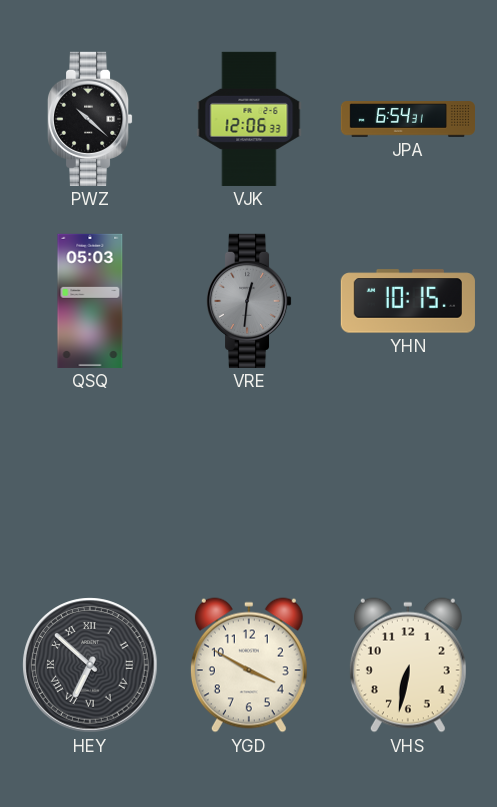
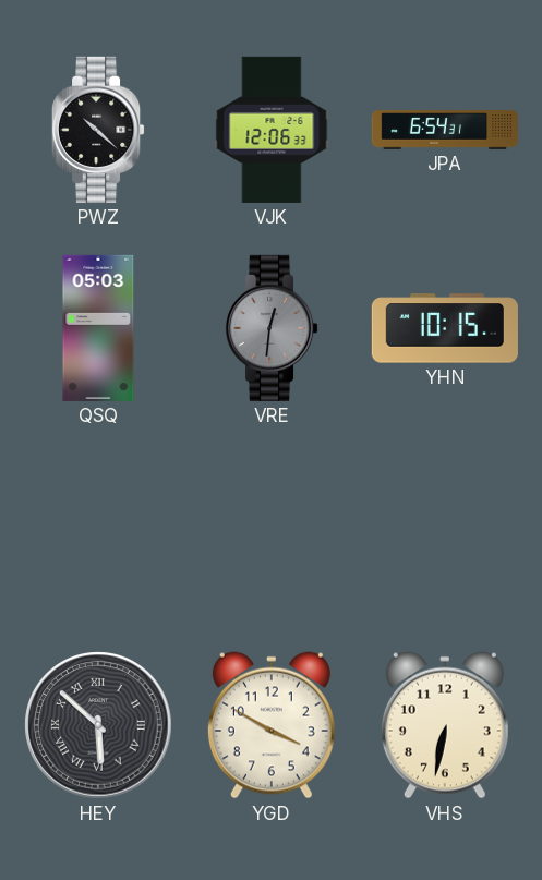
HEY: 6:52 -> 5:52
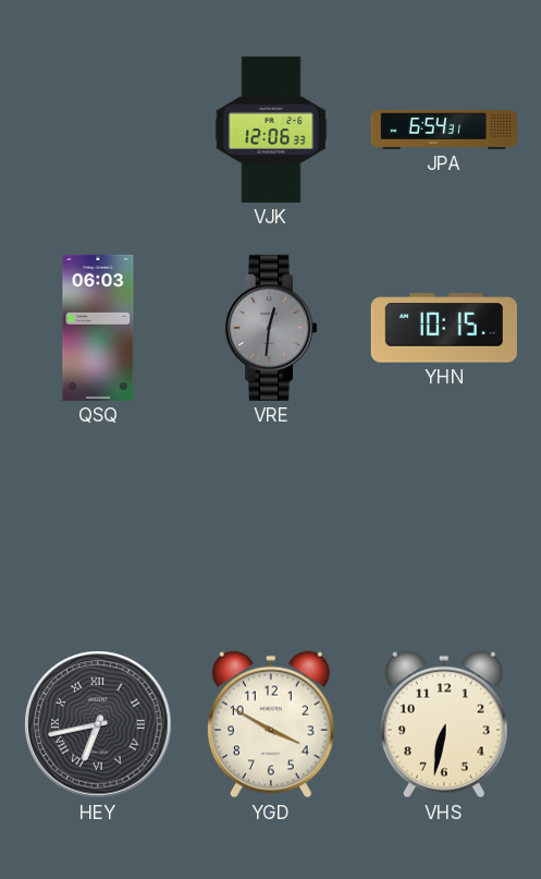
PWZ: 10:22 -> none
QSQ: 05:03 -> 06:03
HEY: 5:52 -> 6:43
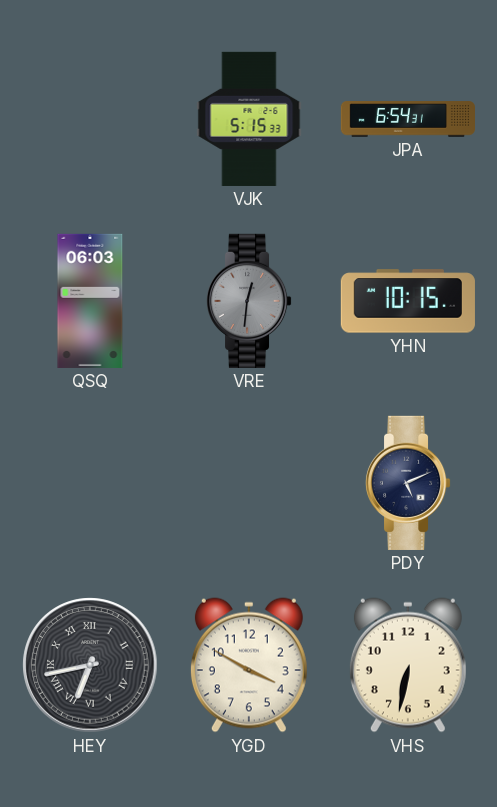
VJK: 12:06 -> 5:15
PDY: none -> 5:11
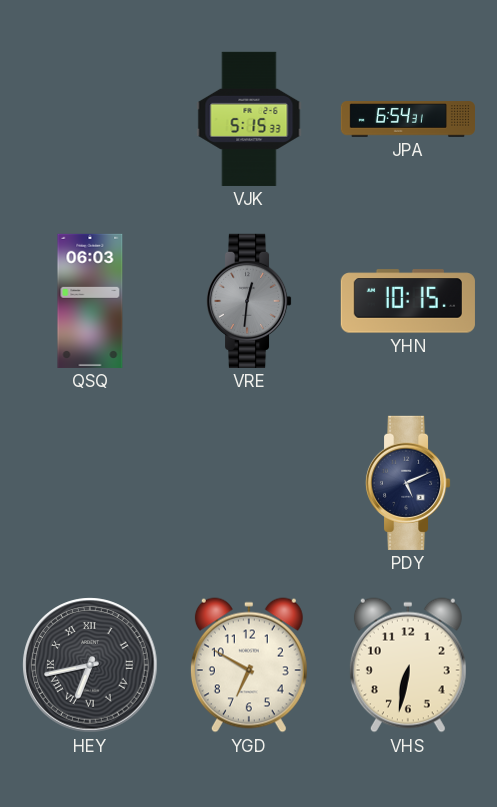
YGD: 3:50 -> 6:50
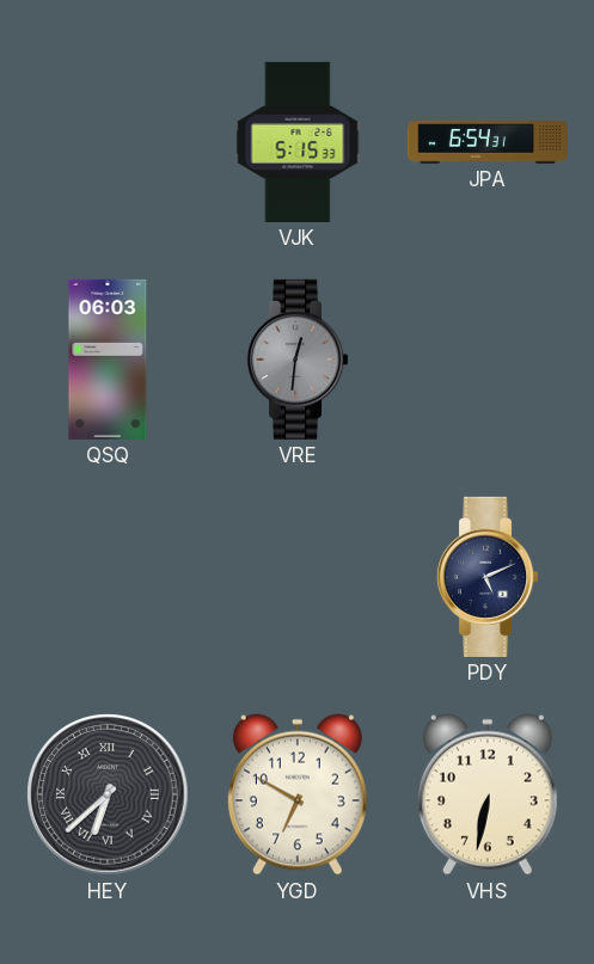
YHN: 10:15 -> none
HEY: 6:43 -> 6:38
